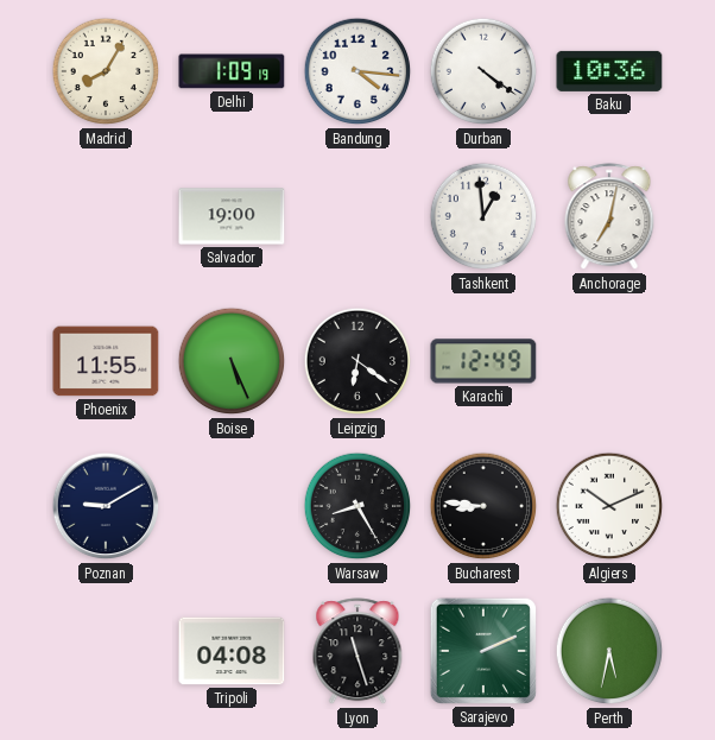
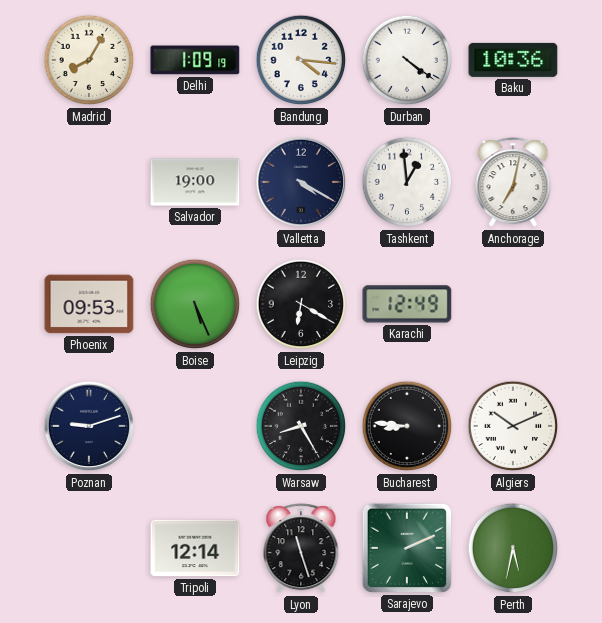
Valletta: none -> 4:20
Phoenix: 11:55 -> 09:53
Leipzig: 6:21 -> 6:20
Poznan: 9:10 -> 9:12
Tripoli: 04:08 -> 12:14
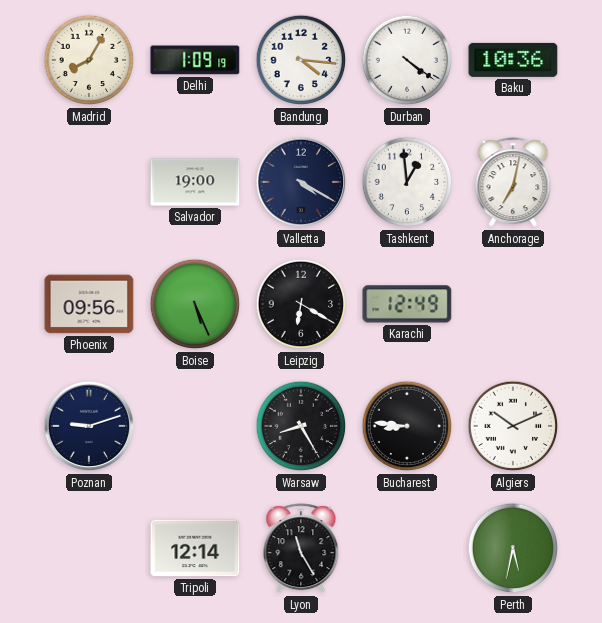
Phoenix: 09:53 -> 09:56
Lyon: 11:27 -> 11:25
Sarajevo: 2:11 -> none
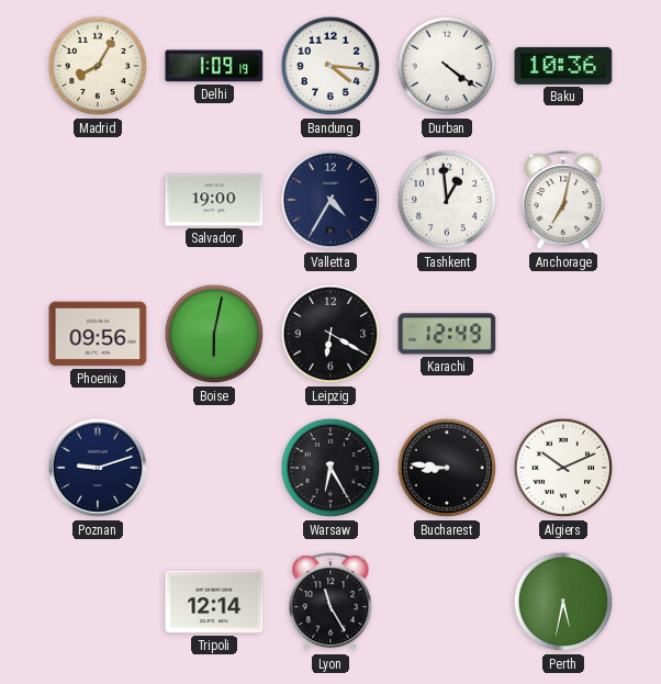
Valletta: 4:20 -> 4:35
Boise: 5:26 -> 6:02
Warsaw: 8:25 -> 6:25
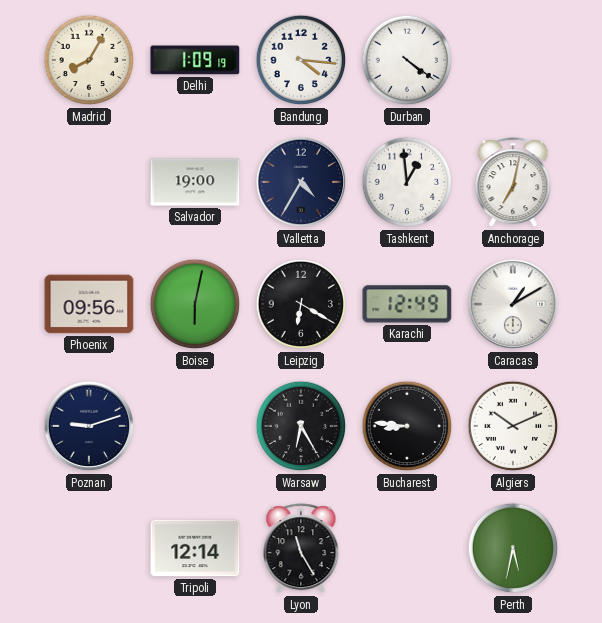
Baku: 10:36 -> none
Caracas: none -> 1:10
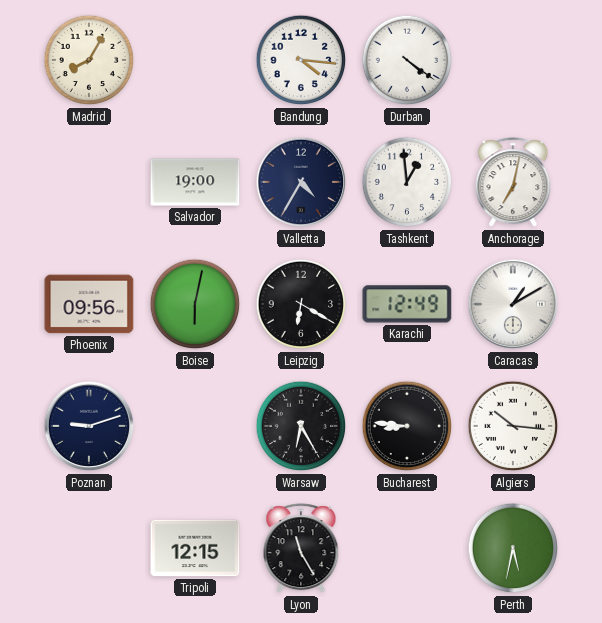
Delhi: 1:09 -> none
Algiers: 10:11 -> 10:16
Tripoli: 12:14 -> 12:15
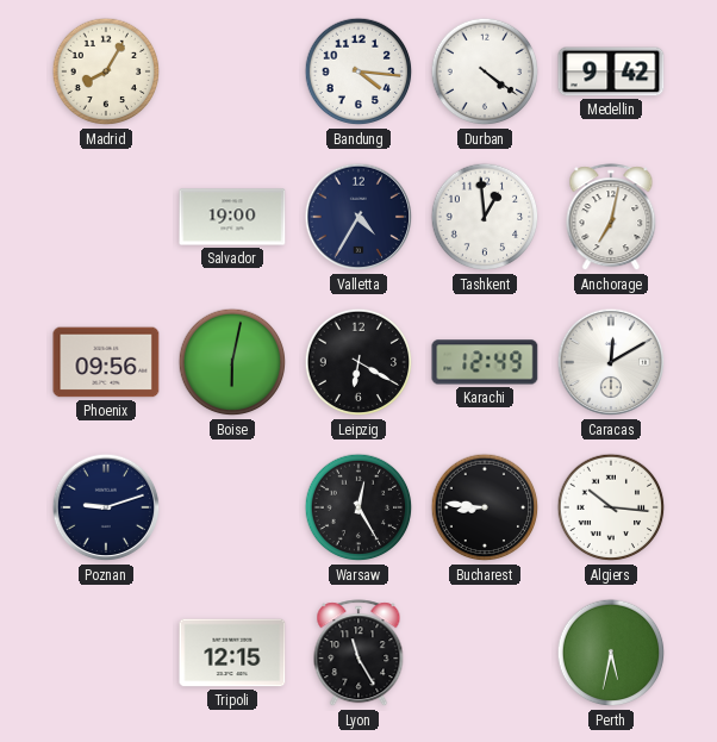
Medellin: none -> 9:42
Caracas: 1:10 -> 12:10
Warsaw: 6:25 -> 12:25
